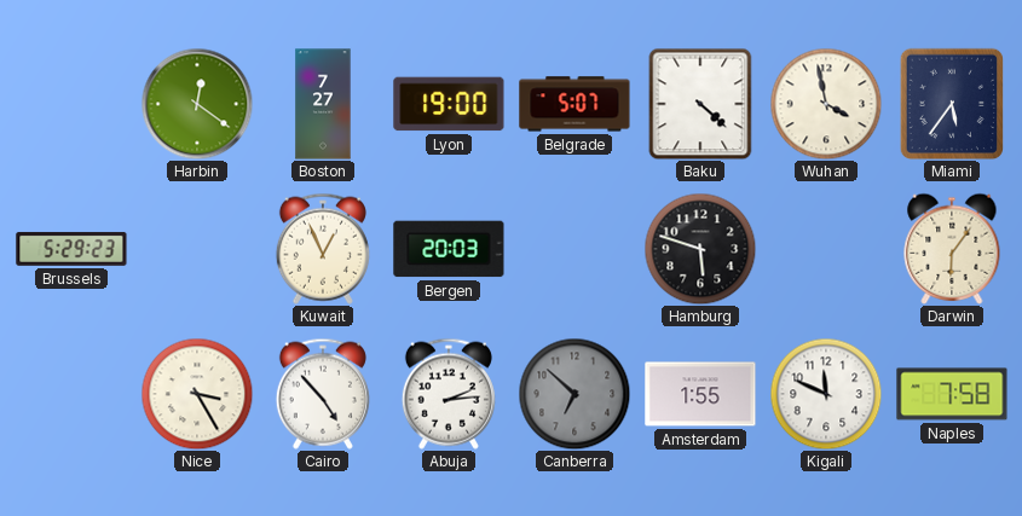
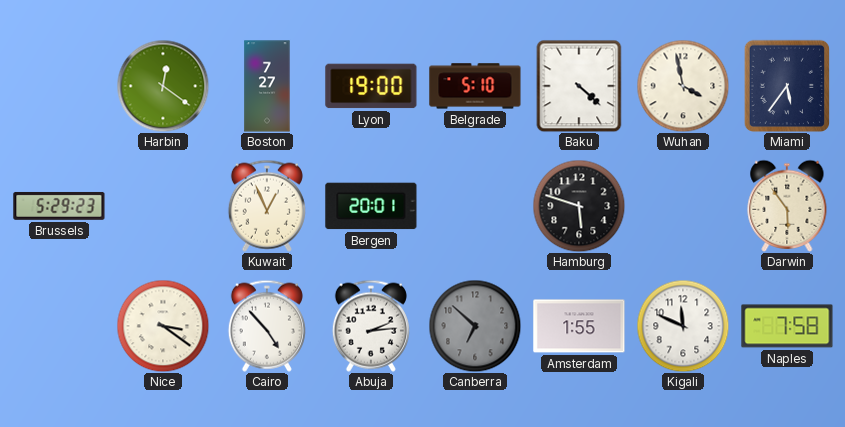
Belgrade: 5:07 -> 5:10
Bergen: 20:03 -> 20:01
Darwin: 6:06 -> 5:54
Nice: 3:25 -> 3:21
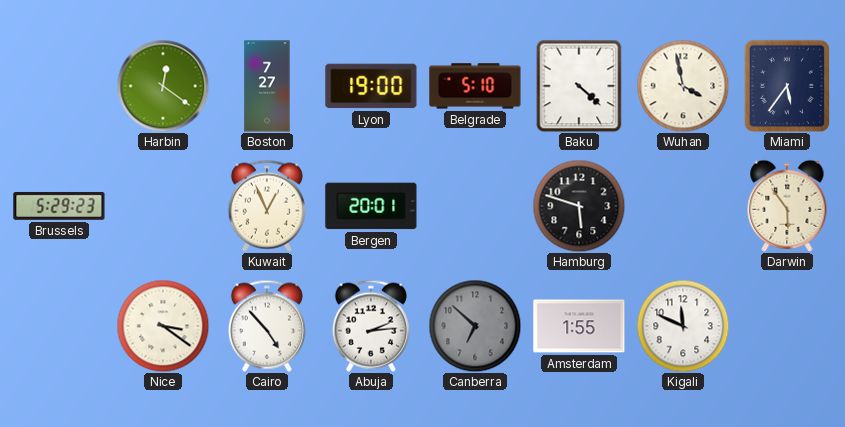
Naples: 7:58 -> none
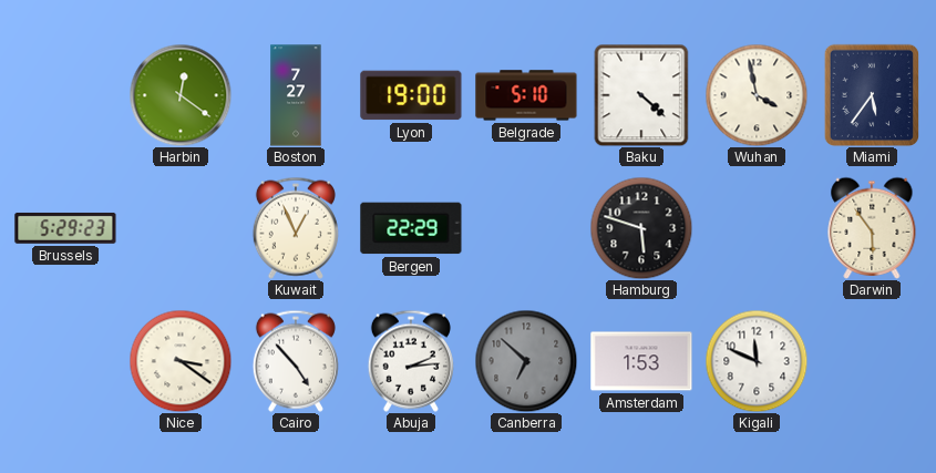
Bergen: 20:01 -> 22:29
Amsterdam: 1:55 -> 1:53
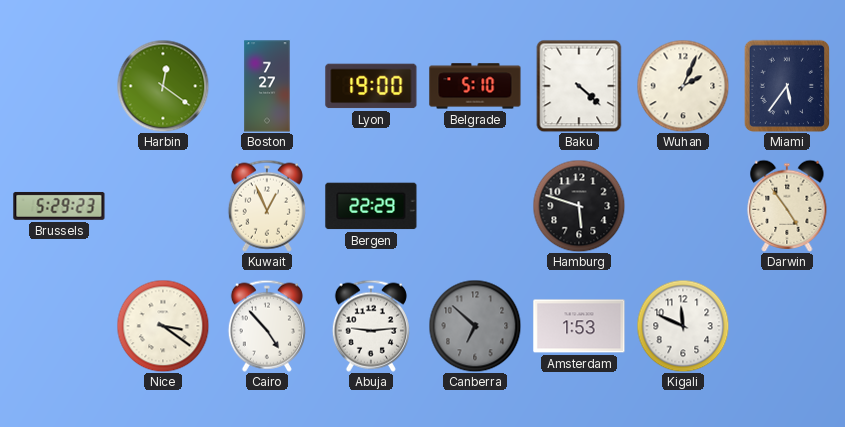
Wuhan: 3:58 -> 2:04
Darwin: 5:54 -> 4:54
Abuja: 2:14 -> 9:14
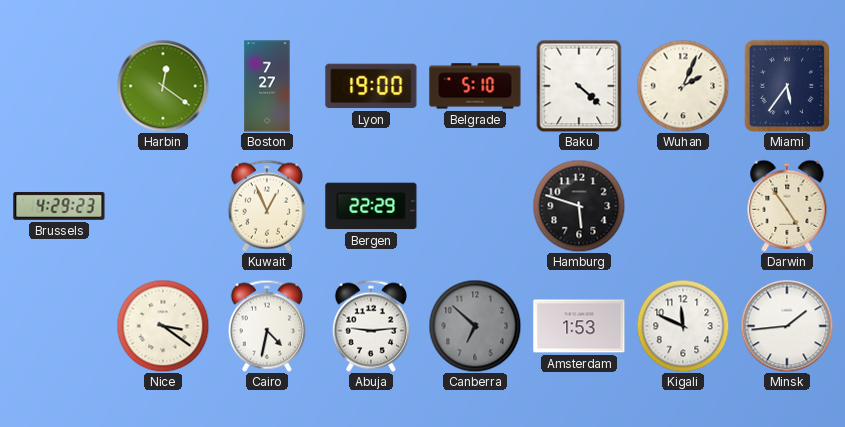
Brussels: 5:29 -> 4:29
Cairo: 4:53 -> 4:32
Minsk: none -> 1:44
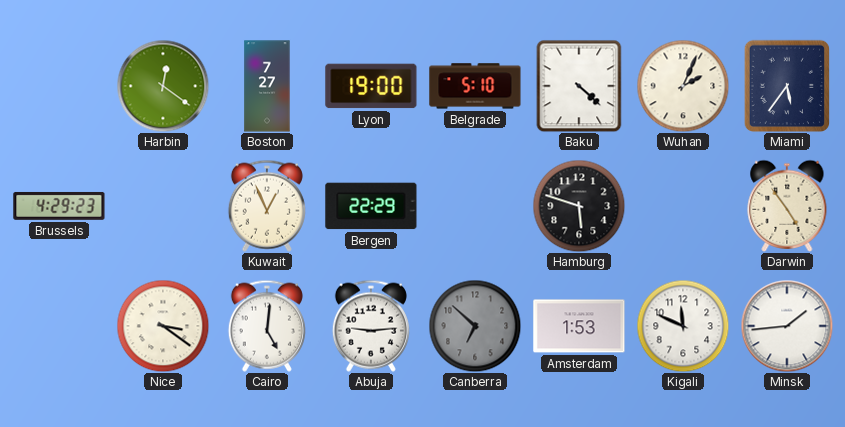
Cairo: 4:32 -> 5:01
